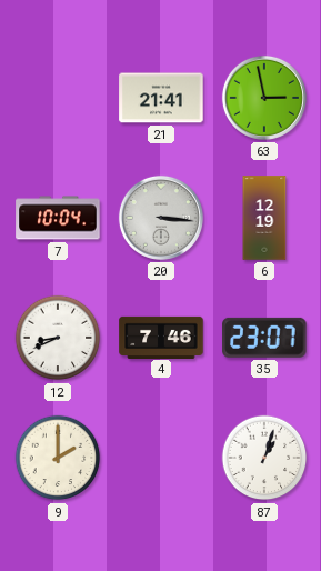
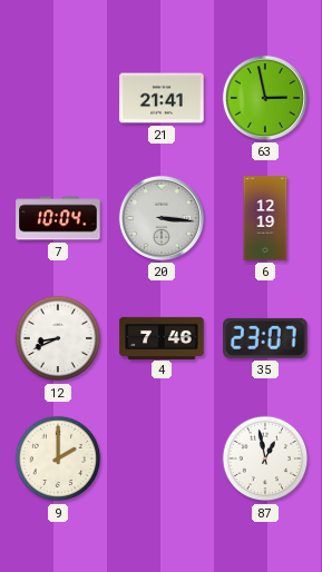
87: 1:03 -> 12:58
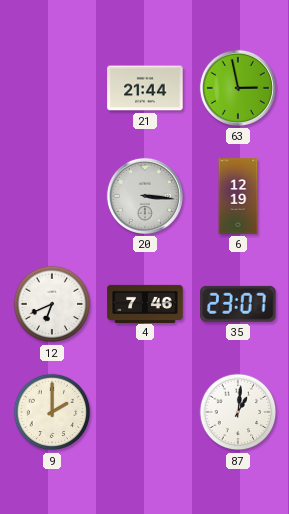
21: 21:41 -> 21:44
7: 10:04 -> none
12: 8:41 -> 6:41
87: 12:58 -> 1:01
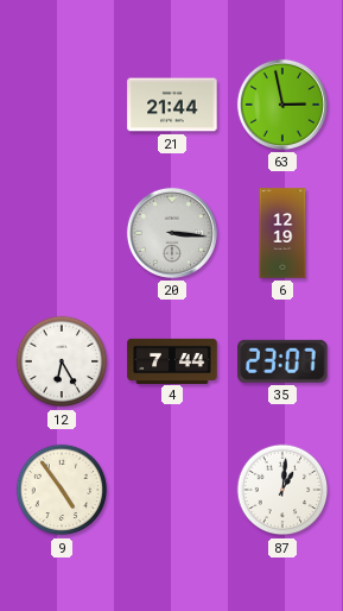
12: 6:41 -> 6:25
4: 7:46 -> 7:44
9: 2:00 -> 4:54
